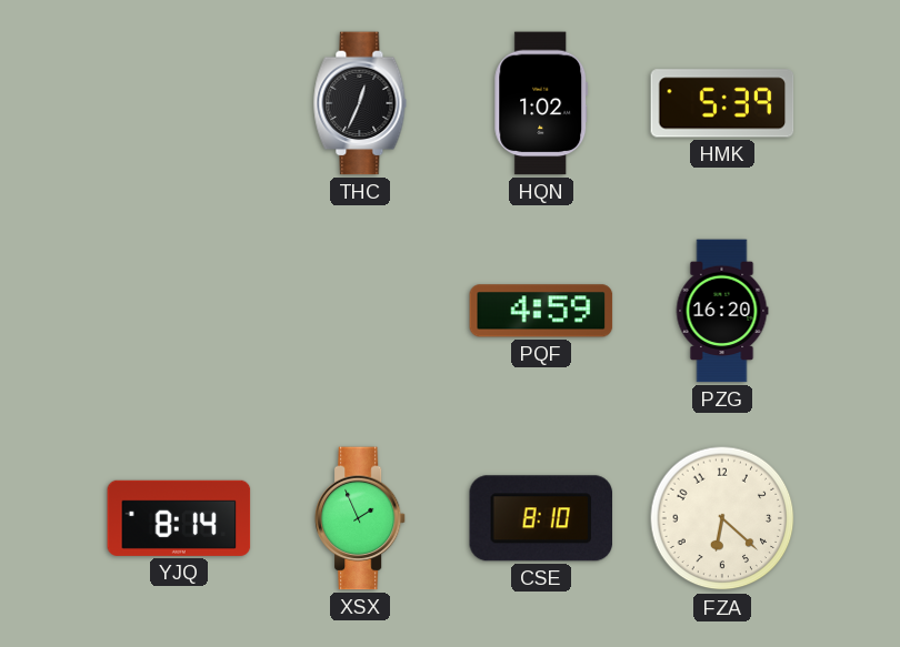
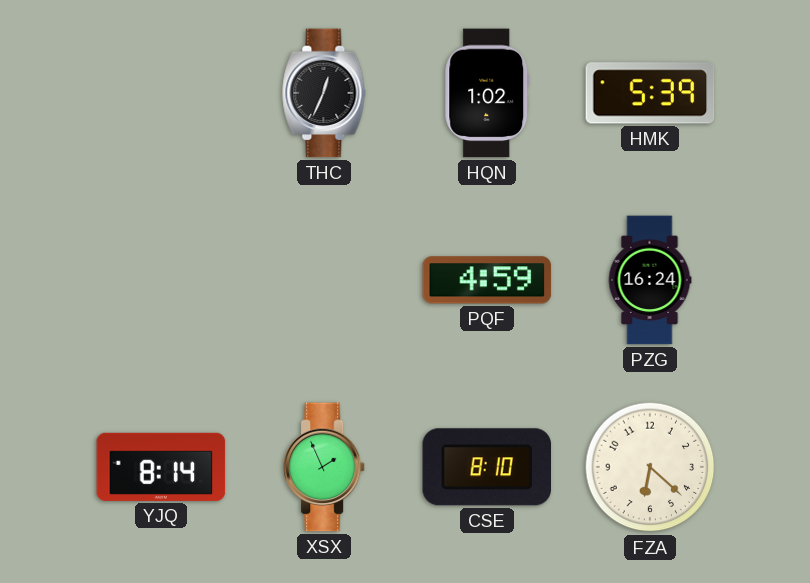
PZG: 16:20 -> 16:24
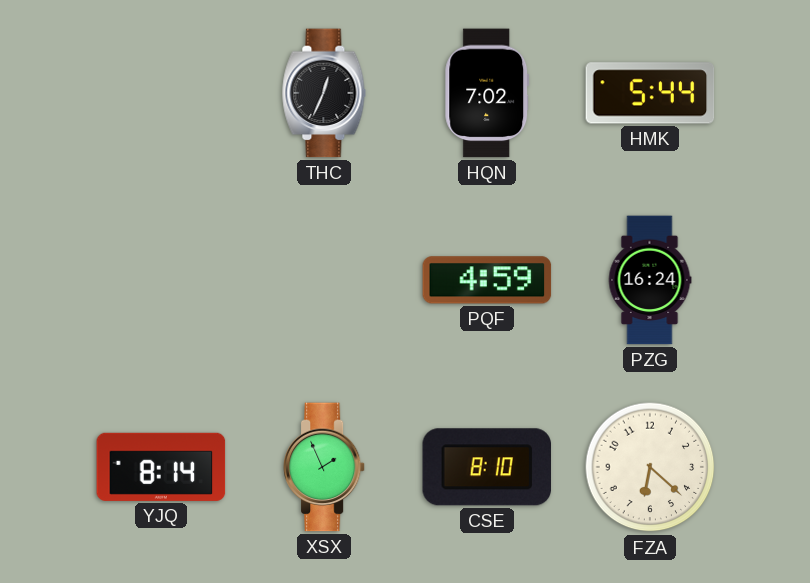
HQN: 1:02 -> 7:02
HMK: 5:39 -> 5:44
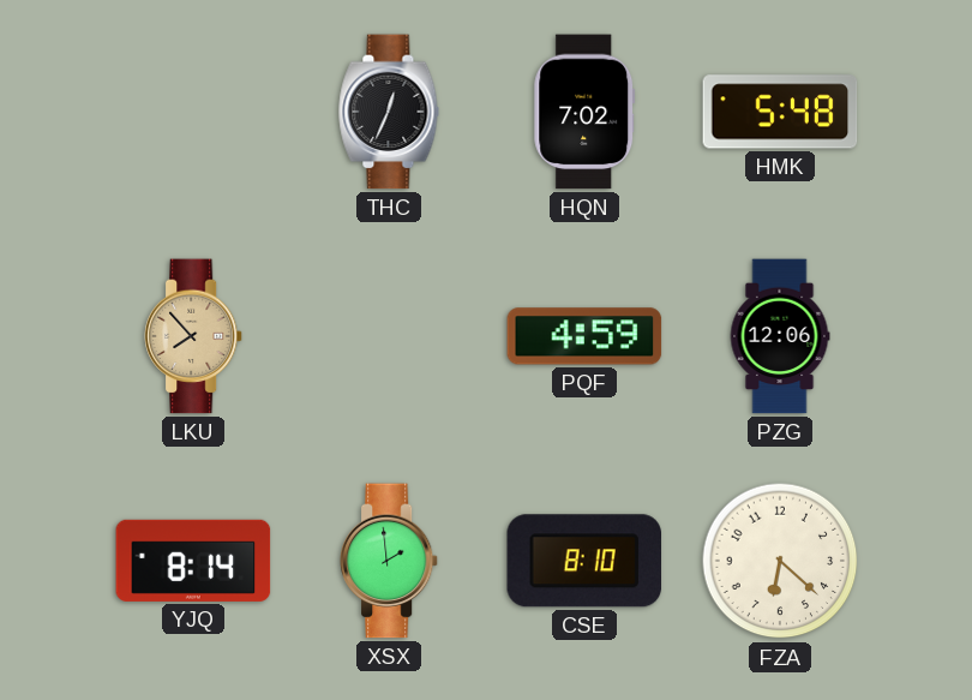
HMK: 5:44 -> 5:48
LKU: none -> 7:53
PZG: 16:24 -> 12:06
XSX: 1:56 -> 1:59
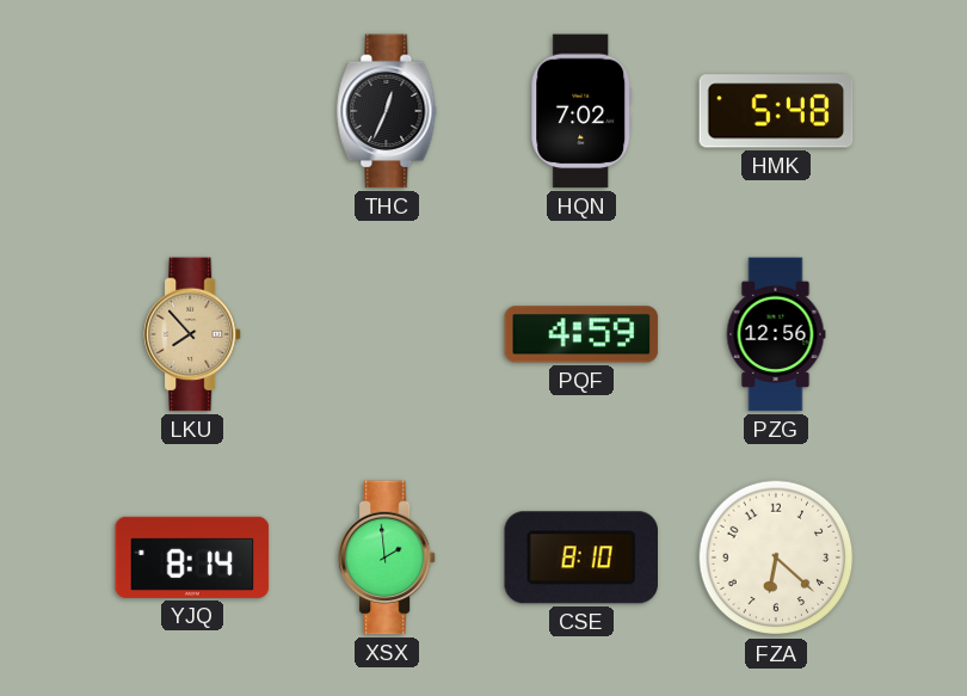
PZG: 12:06 -> 12:56
